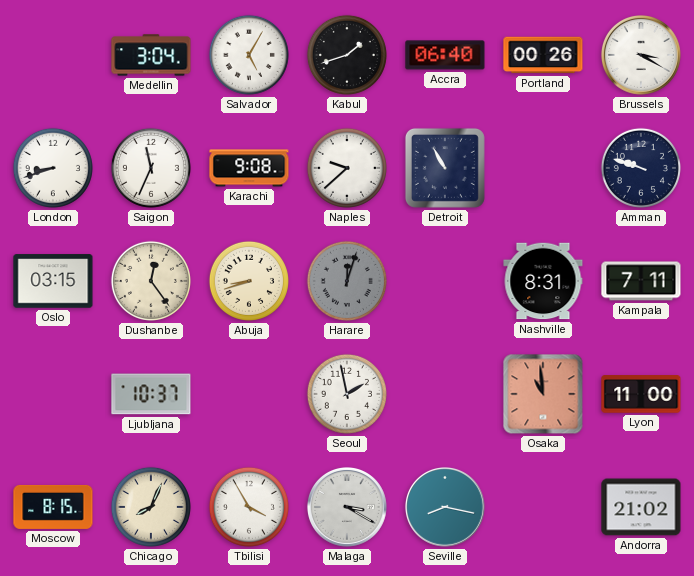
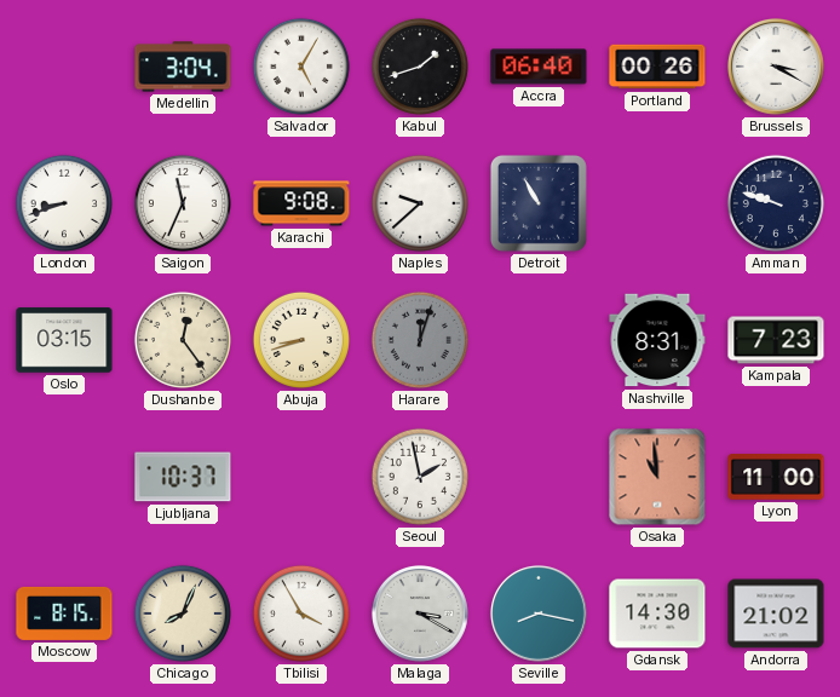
Kampala: 7:11 -> 7:23
Gdansk: none -> 14:30
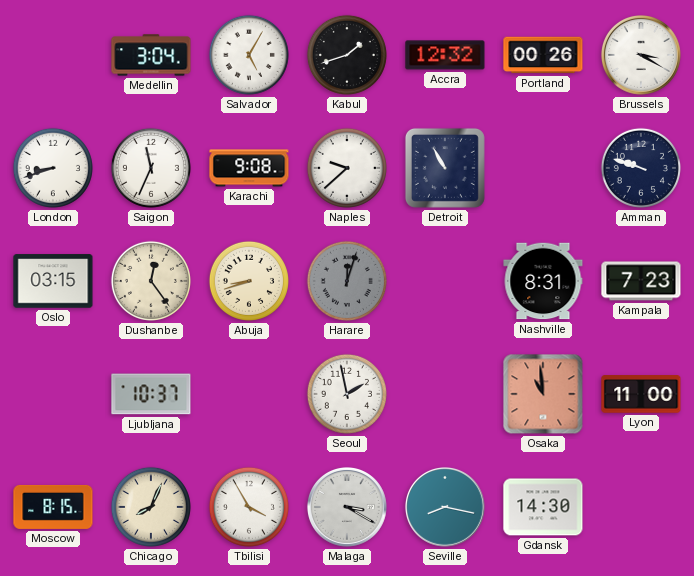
Accra: 06:40 -> 12:32
Andorra: 21:02 -> none
